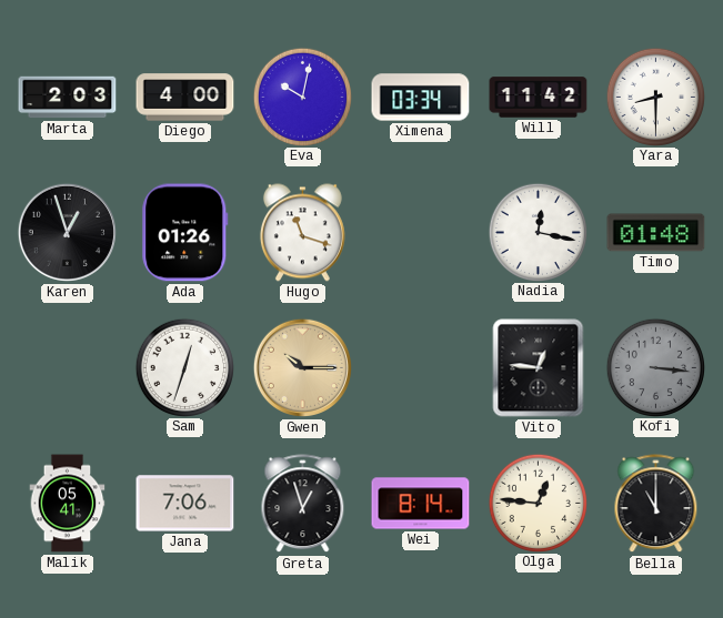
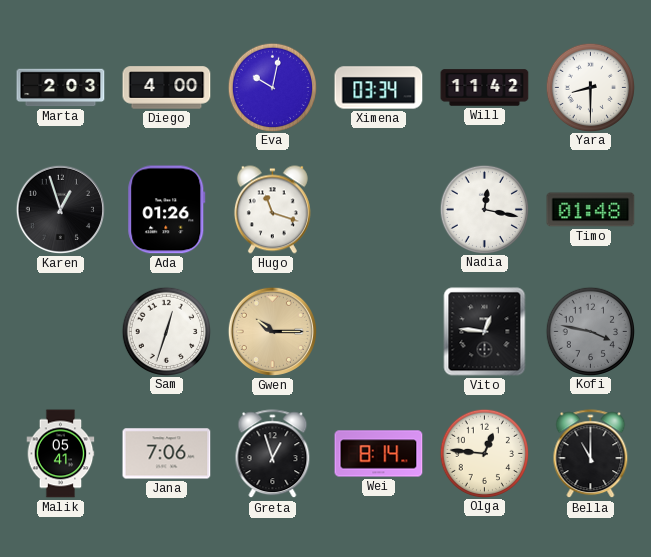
Kofi: 3:16 -> 3:47
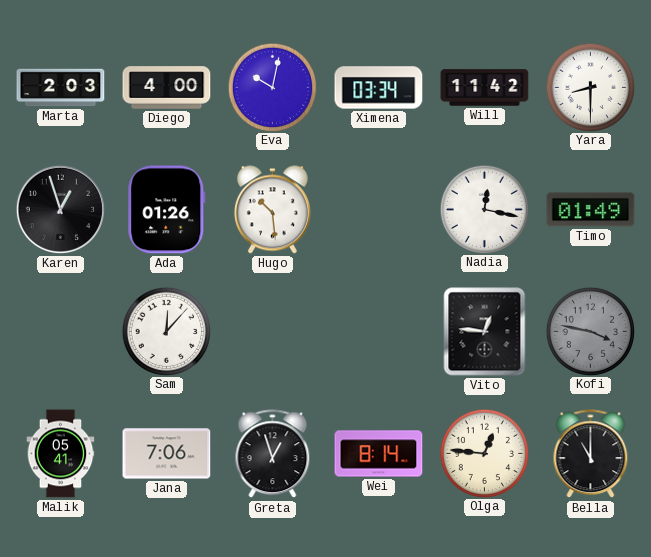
Hugo: 11:18 -> 10:29
Timo: 01:48 -> 01:49
Sam: 12:33 -> 12:07
Gwen: 10:15 -> none
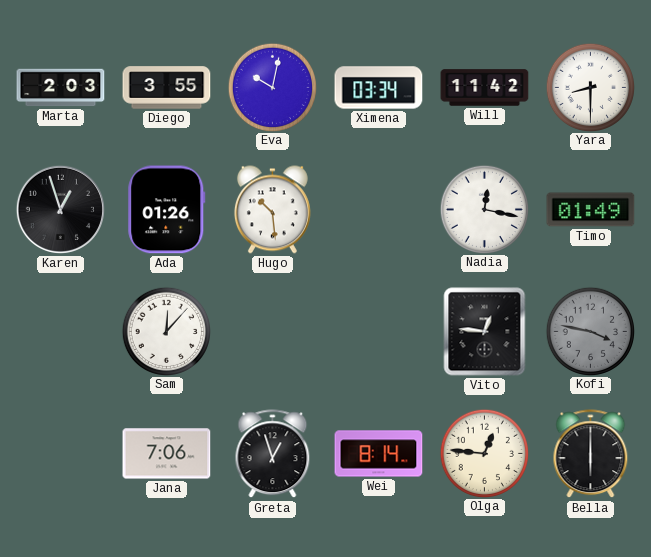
Diego: 4:00 -> 3:55
Malik: 05:41 -> none
Bella: 11:00 -> 6:00
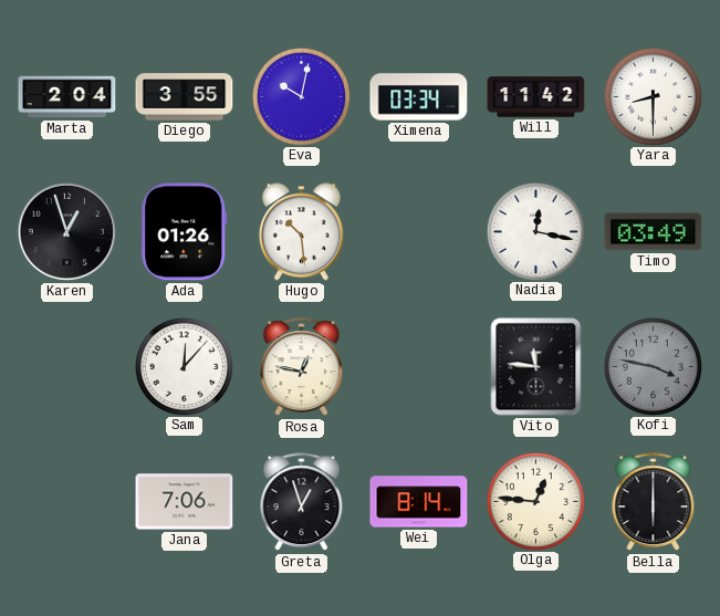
Marta: 2:03 -> 2:04
Timo: 01:49 -> 03:49
Rosa: none -> 12:47
Vito: 12:46 -> 11:46
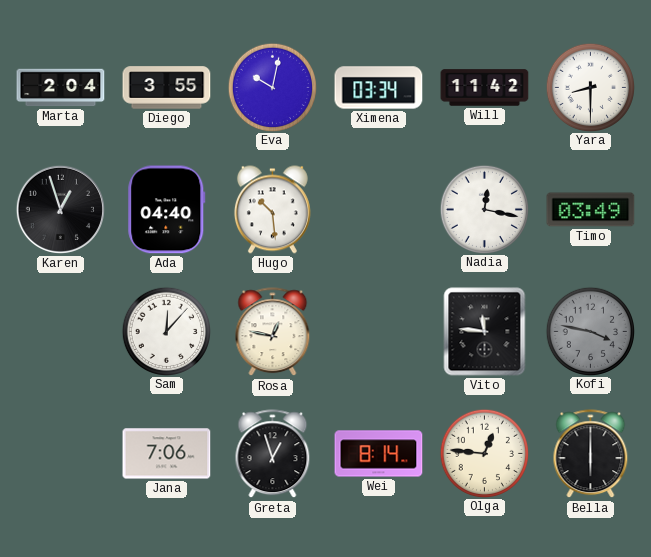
Ada: 01:26 -> 04:40
